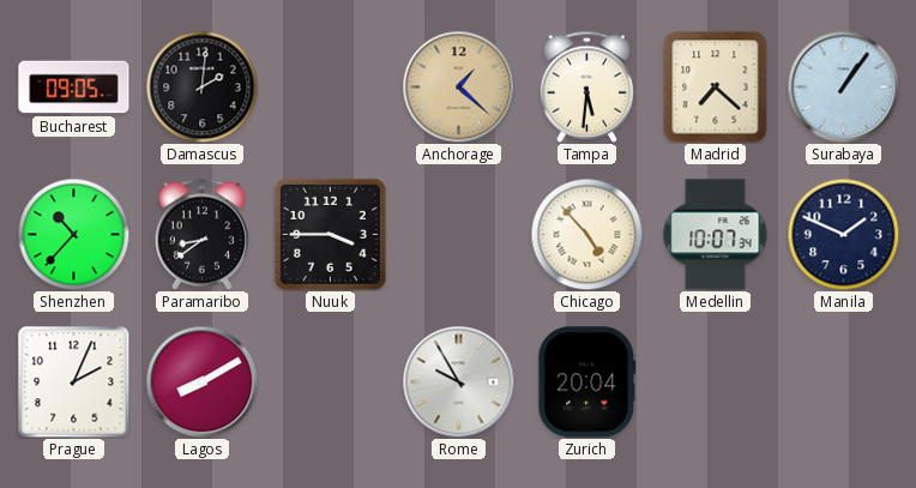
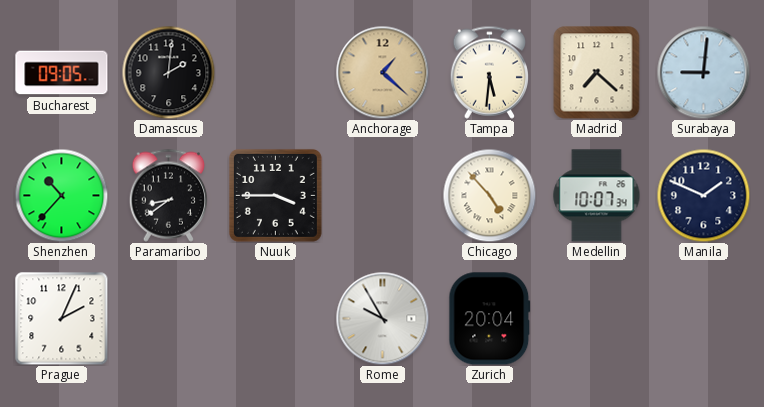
Surabaya: 1:06 -> 9:01
Lagos: 8:10 -> none
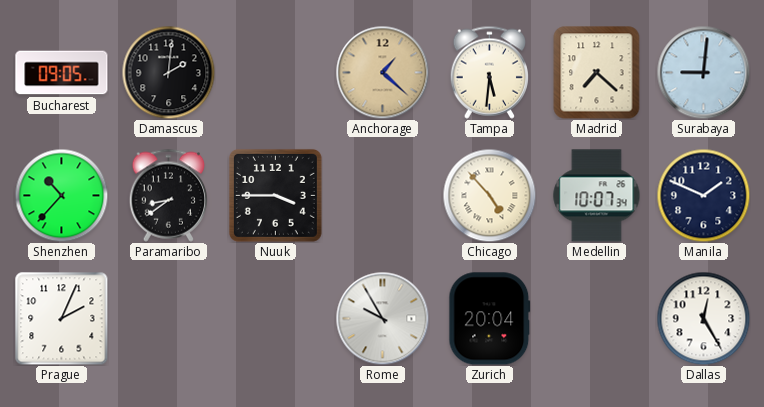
Dallas: none -> 12:25
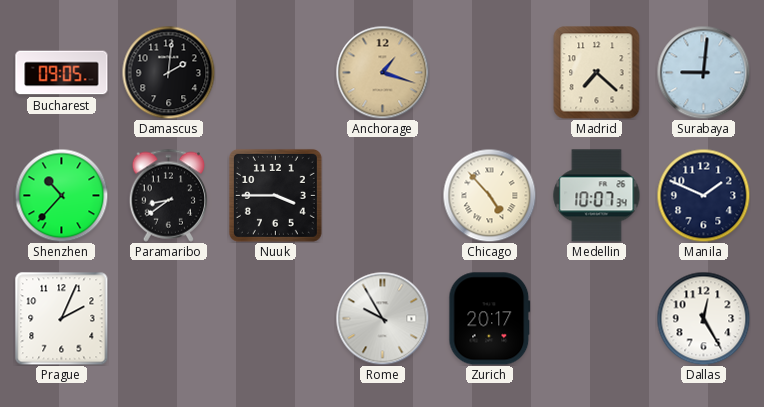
Anchorage: 1:22 -> 1:18
Tampa: 5:31 -> none
Zurich: 20:04 -> 20:17
